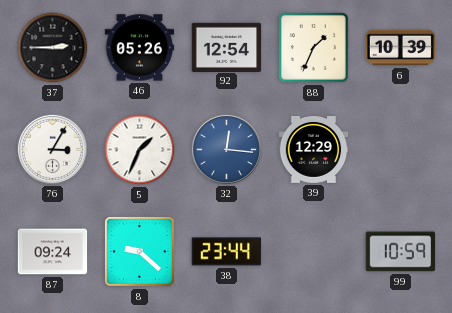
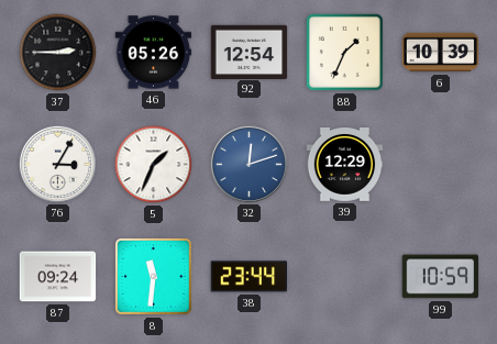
32: 12:16 -> 12:12
8: 9:22 -> 11:31
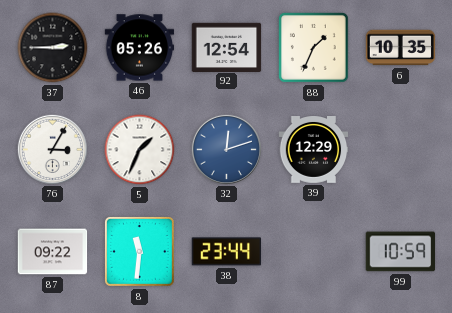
6: 10:39 -> 10:35
87: 09:24 -> 09:22
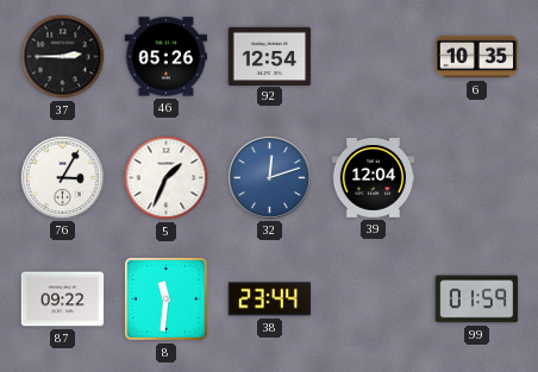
88: 1:34 -> none
39: 12:29 -> 12:04
99: 10:59 -> 01:59
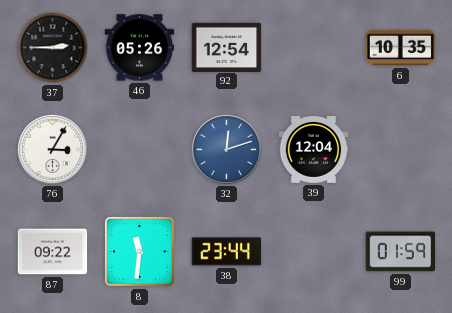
5: 1:34 -> none
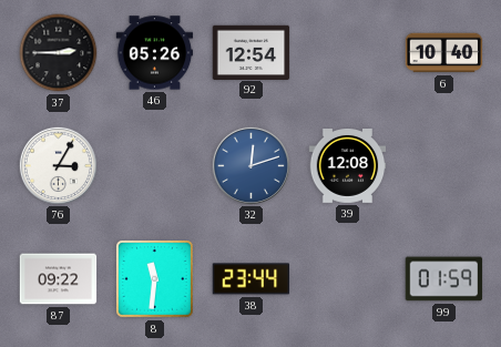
6: 10:35 -> 10:40
39: 12:04 -> 12:08
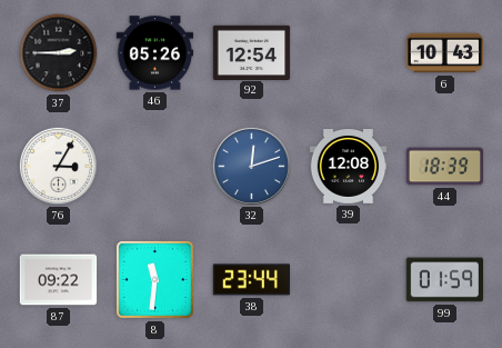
6: 10:40 -> 10:43
44: none -> 18:39
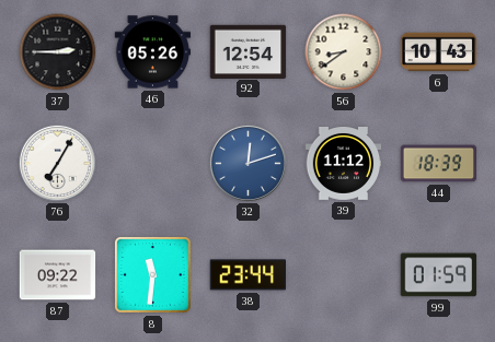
56: none -> 8:39
76: 3:05 -> 7:05
39: 12:08 -> 11:12
